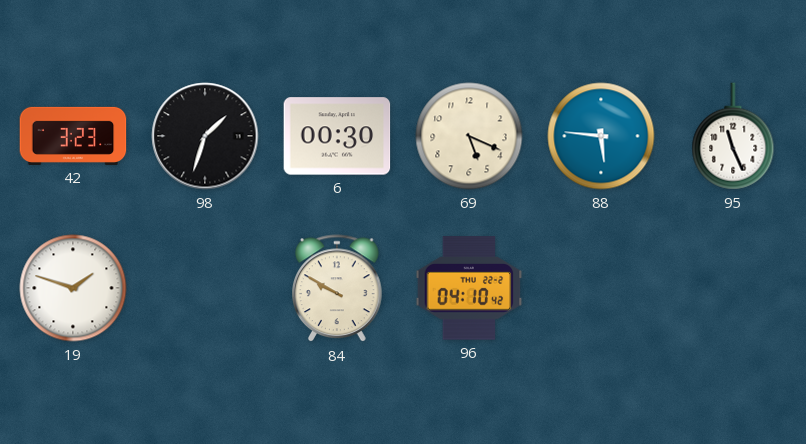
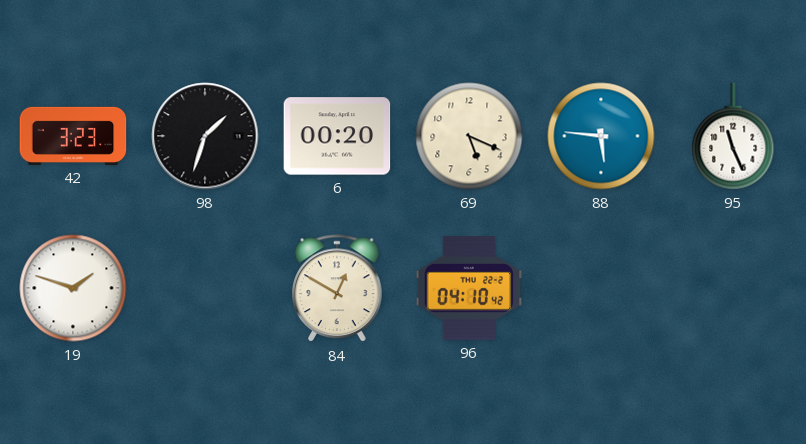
6: 00:30 -> 00:20
84: 9:50 -> 12:50
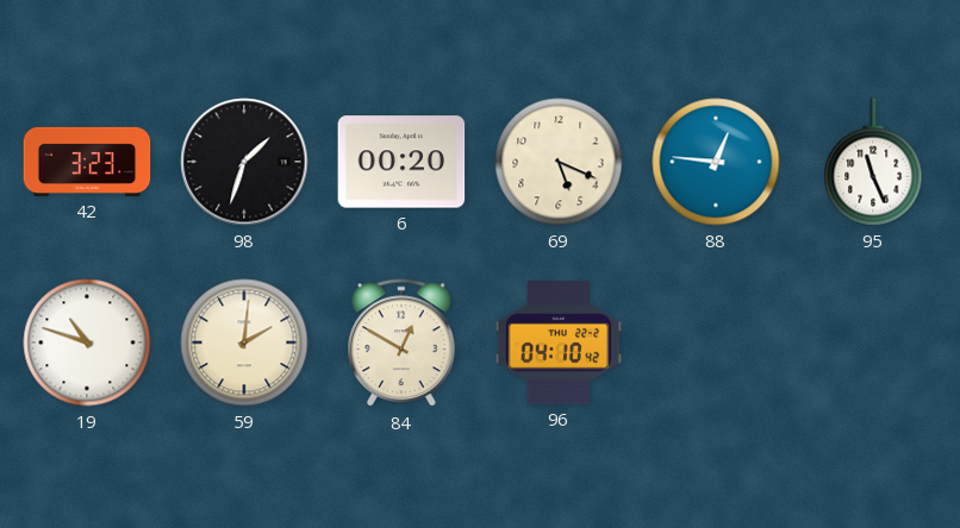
88: 5:46 -> 12:46
19: 1:48 -> 10:48
59: none -> 2:01
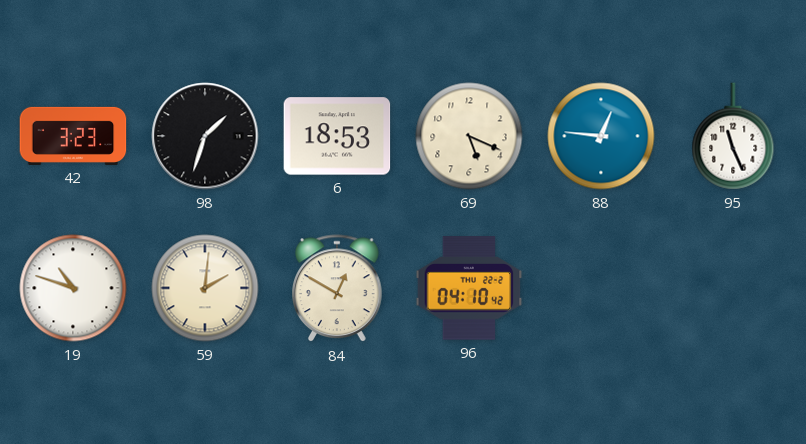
6: 00:20 -> 18:53
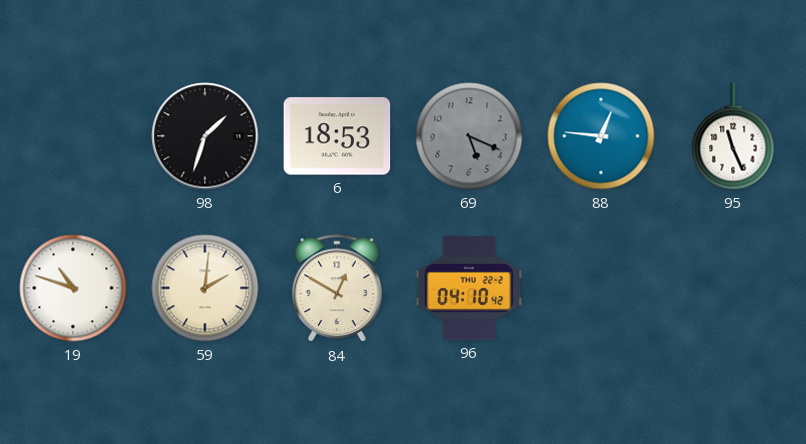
42: 3:23 -> none
69 dial: cream -> grey
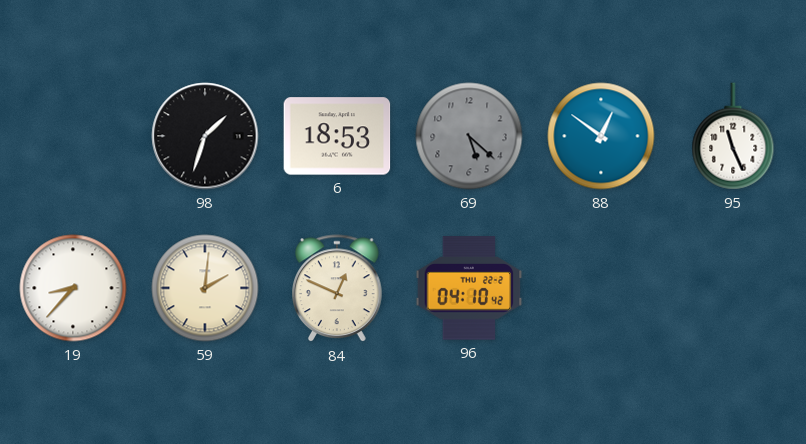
69: 5:19 -> 5:22
88: 12:46 -> 12:51
19: 10:48 -> 8:37
84: 12:50 -> 12:49
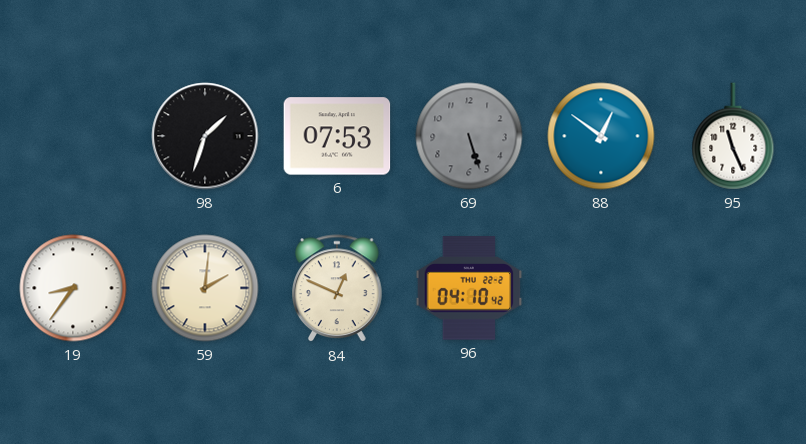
6: 18:53 -> 07:53
69: 5:22 -> 5:27
19: 8:37 -> 8:36
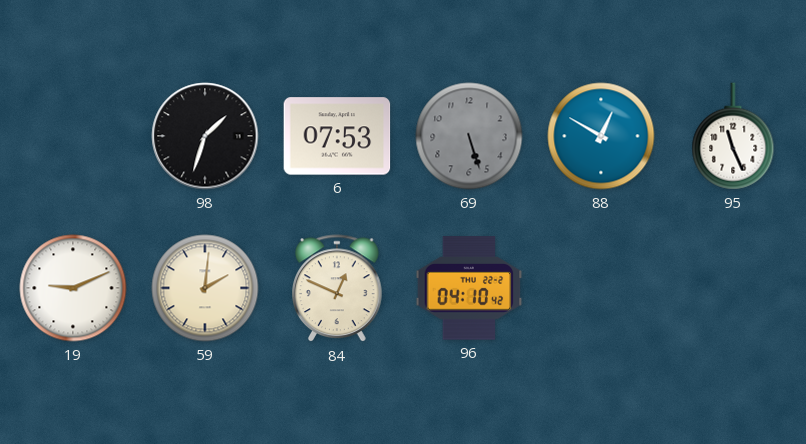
88: 12:51 -> 12:50
19: 8:36 -> 9:11
